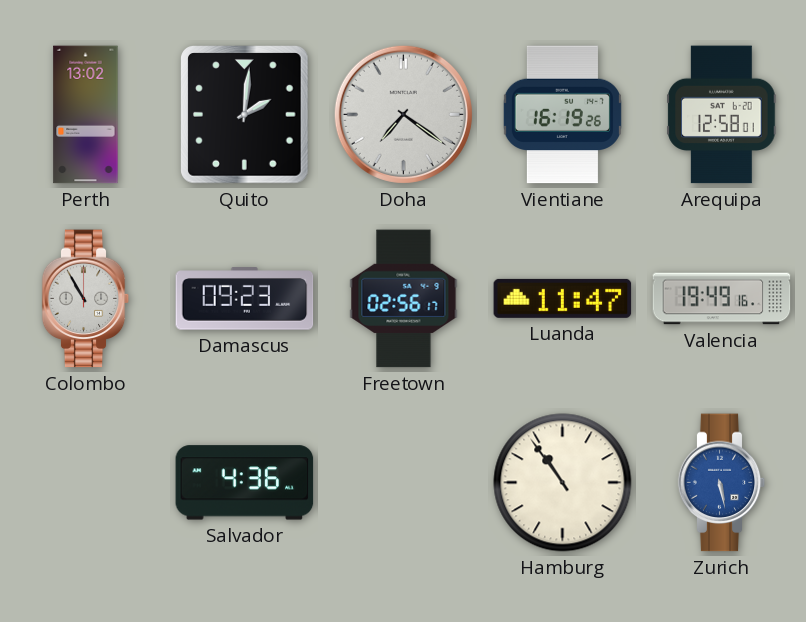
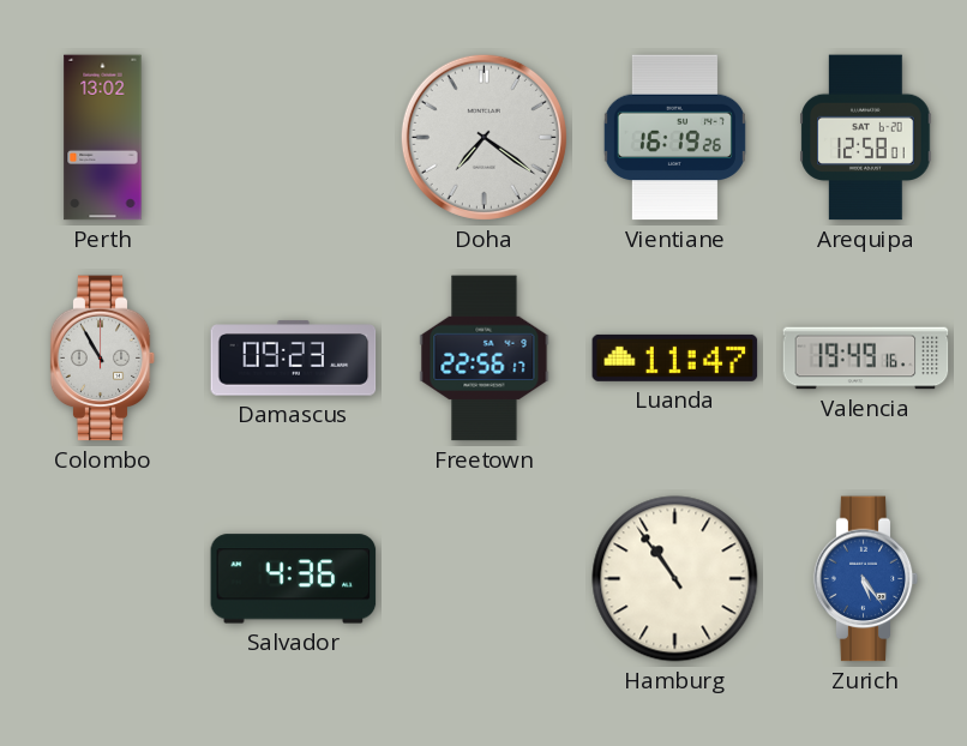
Quito: 2:01 -> none
Freetown: 02:56 -> 22:56
Zurich: 5:28 -> 5:24
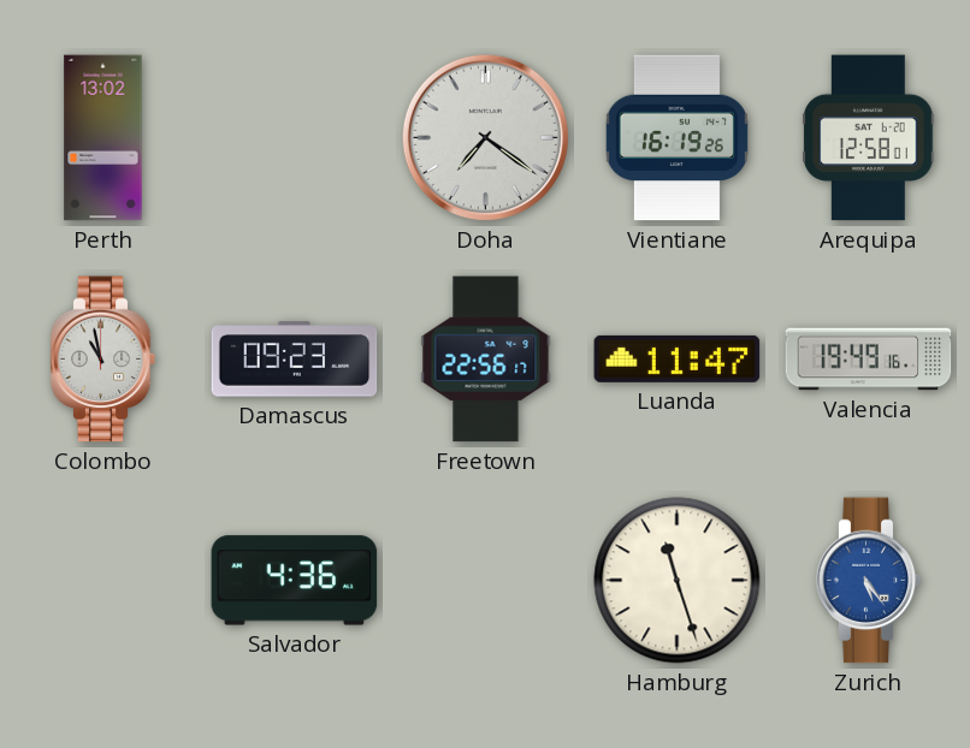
Colombo: 10:55 -> 10:58
Hamburg: 10:54 -> 11:27
